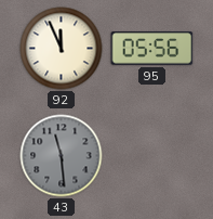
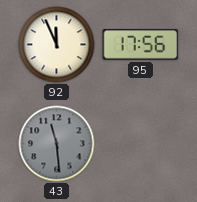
95: 05:56 -> 17:56
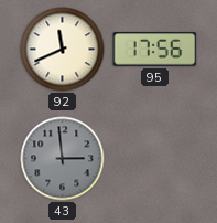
92: 11:56 -> 11:41
43: 11:29 -> 2:59
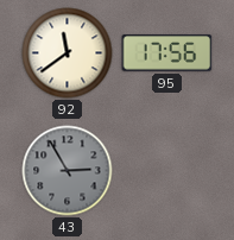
92: 11:41 -> 11:39
43: 2:59 -> 2:55
